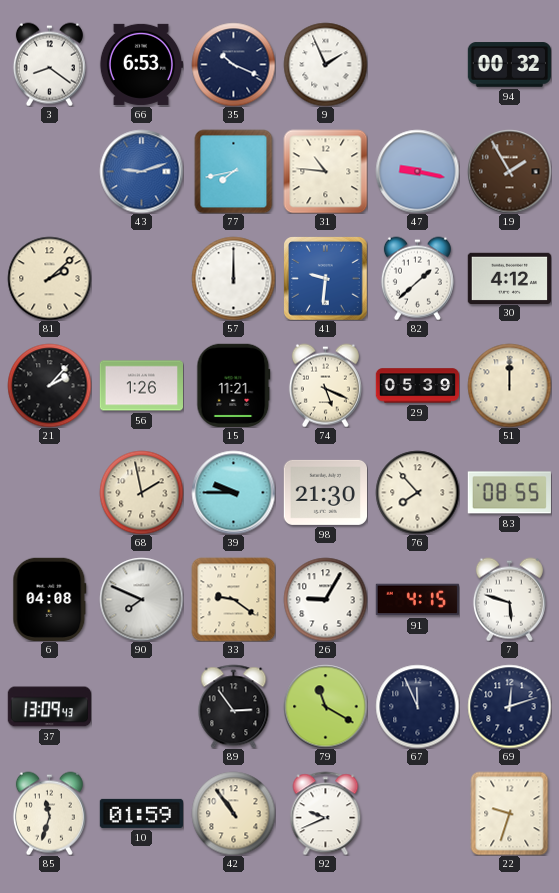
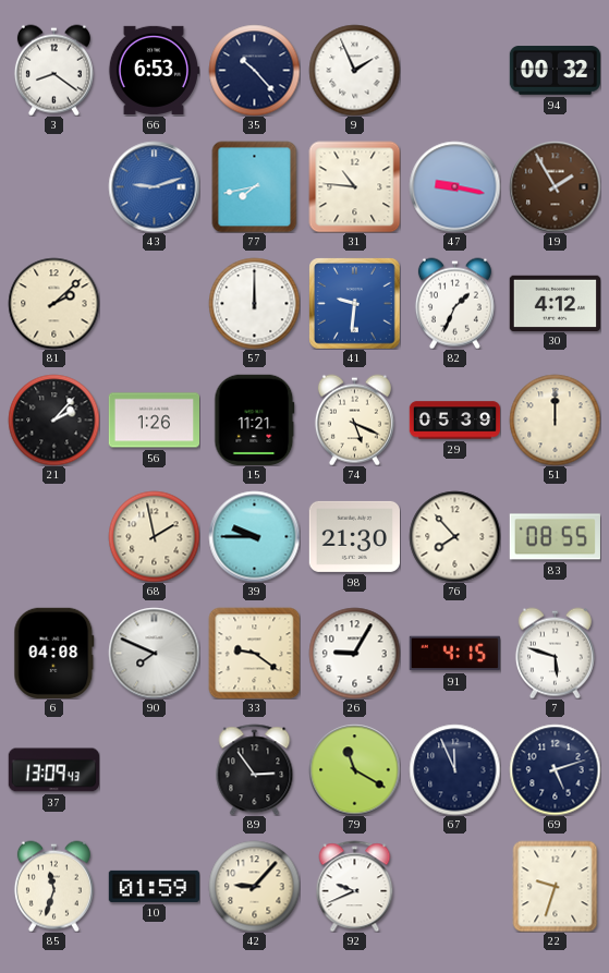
35: 10:19 -> 10:23
82: 1:38 -> 1:34
69: 12:12 -> 5:12
42: 10:54 -> 9:07
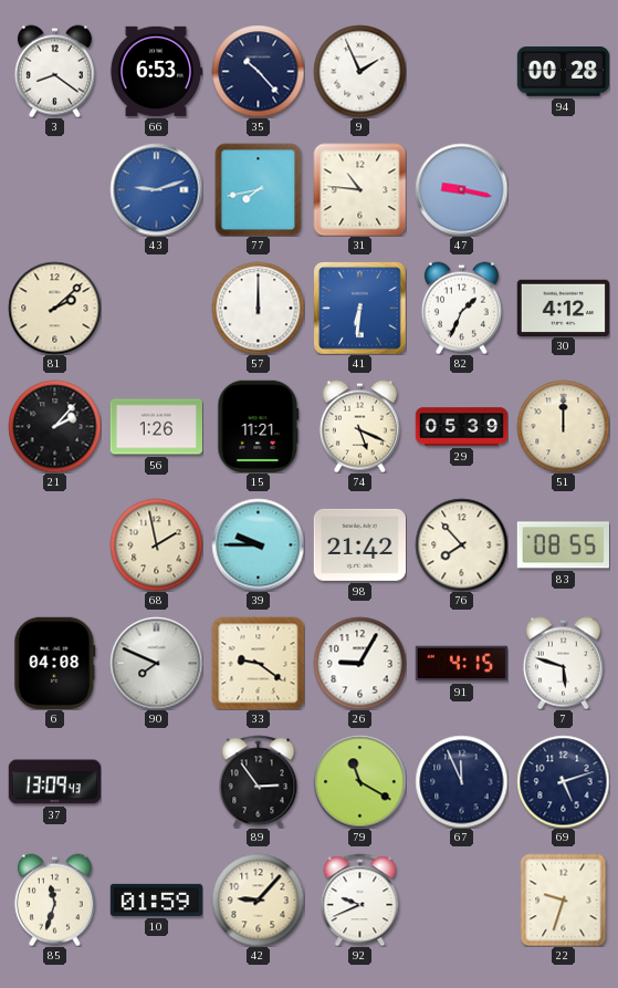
94: 00:32 -> 00:28
19: 1:55 -> none
41: 9:31 -> 6:31
98: 21:30 -> 21:42
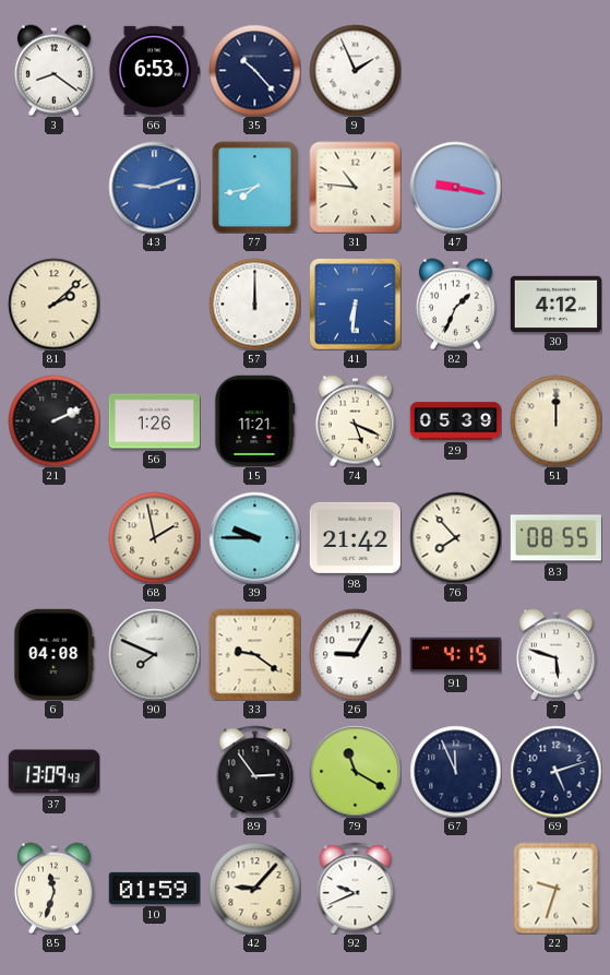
94: 00:28 -> none
21: 2:07 -> 2:11
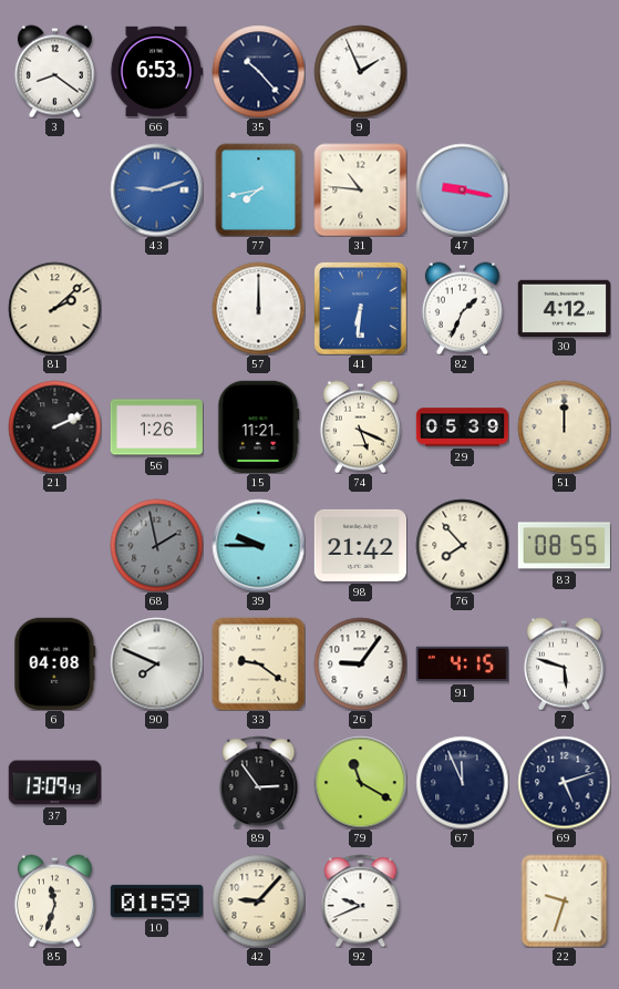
68 dial: cream -> grey
26: 9:05 -> 9:06
